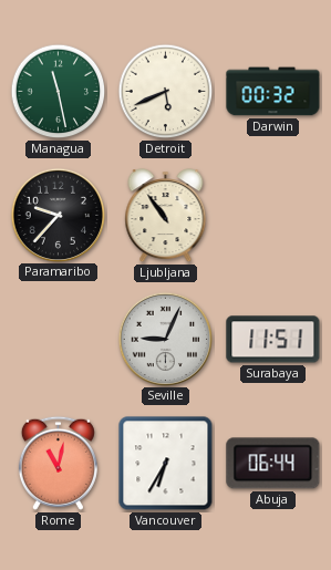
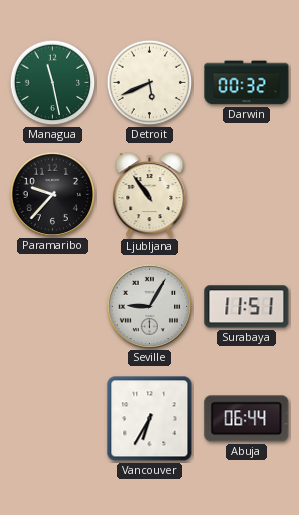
Seville: 9:04 -> 9:05
Rome: 11:02 -> none
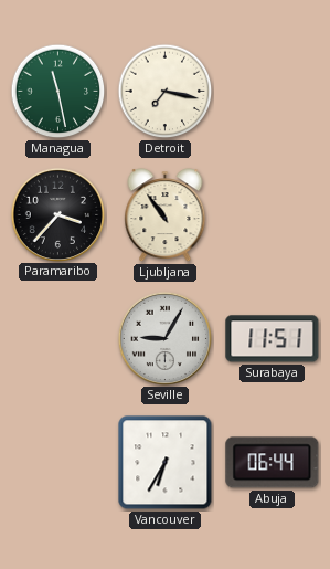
Detroit: 5:41 -> 7:17
Darwin: 00:32 -> none
Paramaribo: 9:37 -> 3:37
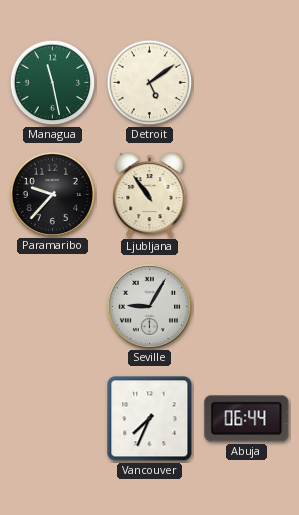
Detroit: 7:17 -> 5:09
Paramaribo: 3:37 -> 9:37
Surabaya: 11:51 -> none
Vancouver: 6:35 -> 7:34
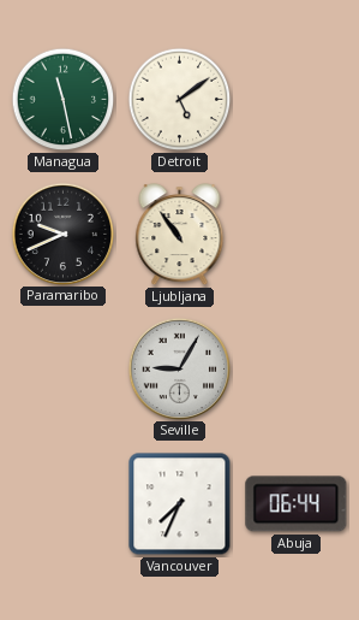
Paramaribo: 9:37 -> 9:41
